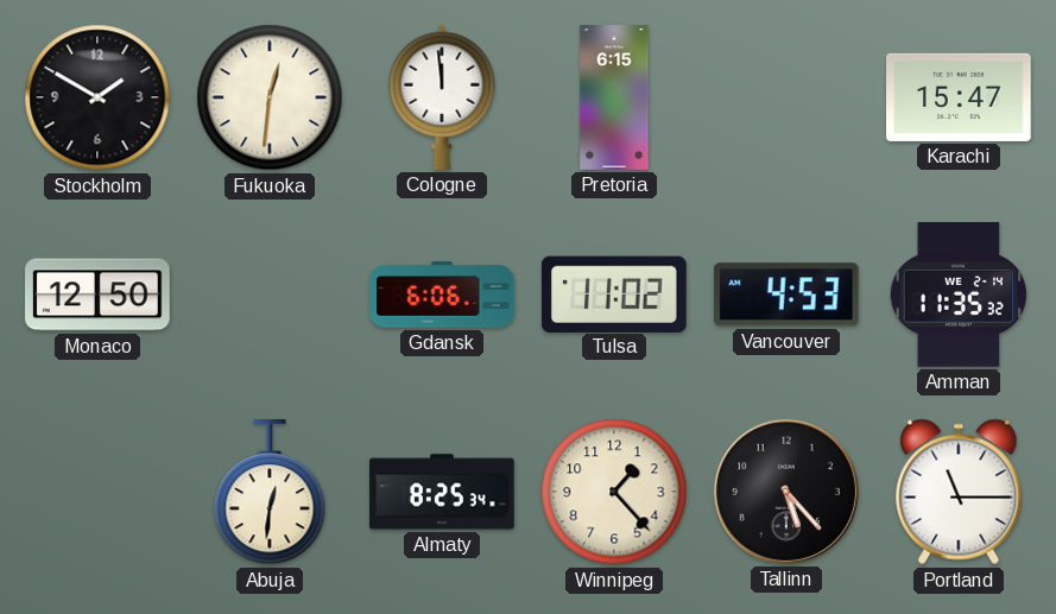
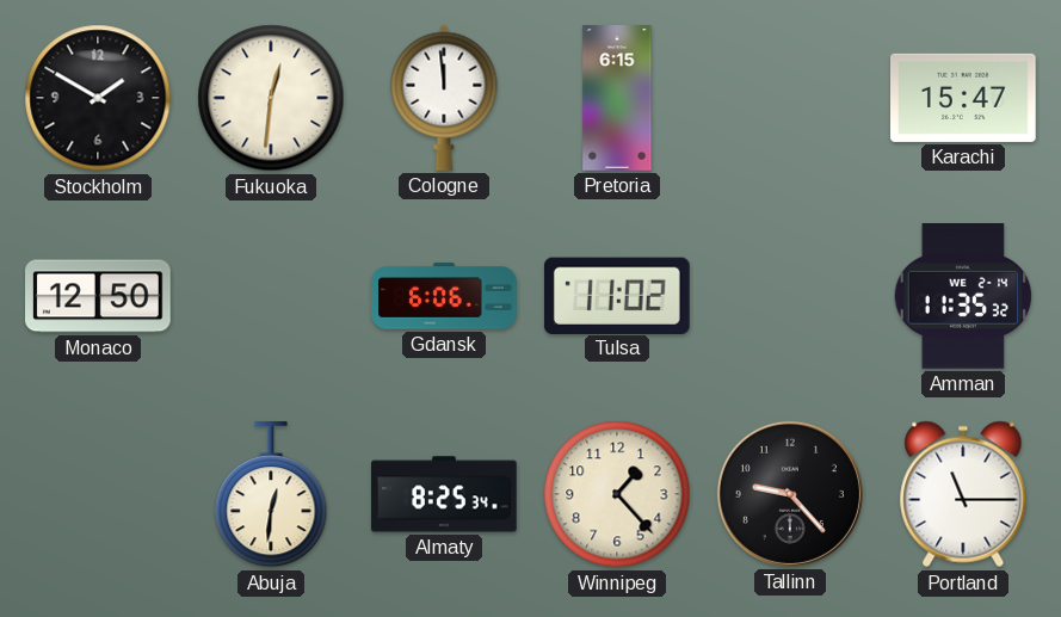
Vancouver: 4:53 -> none
Tallinn: 5:23 -> 9:23
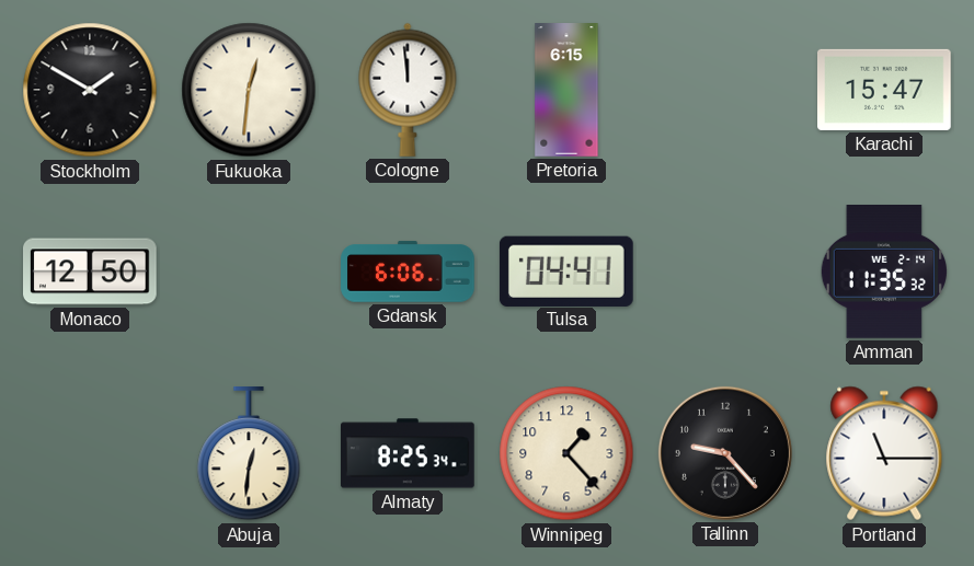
Tulsa: 11:02 -> 04:41
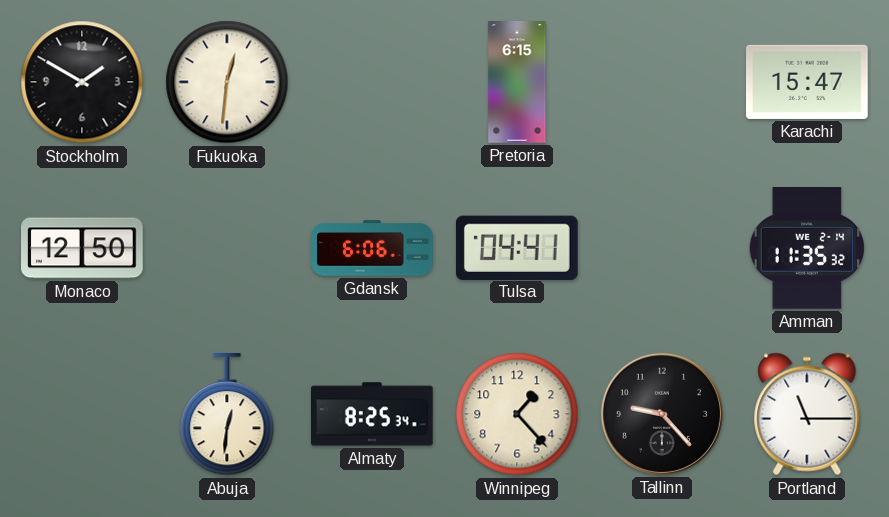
Cologne: 11:59 -> none
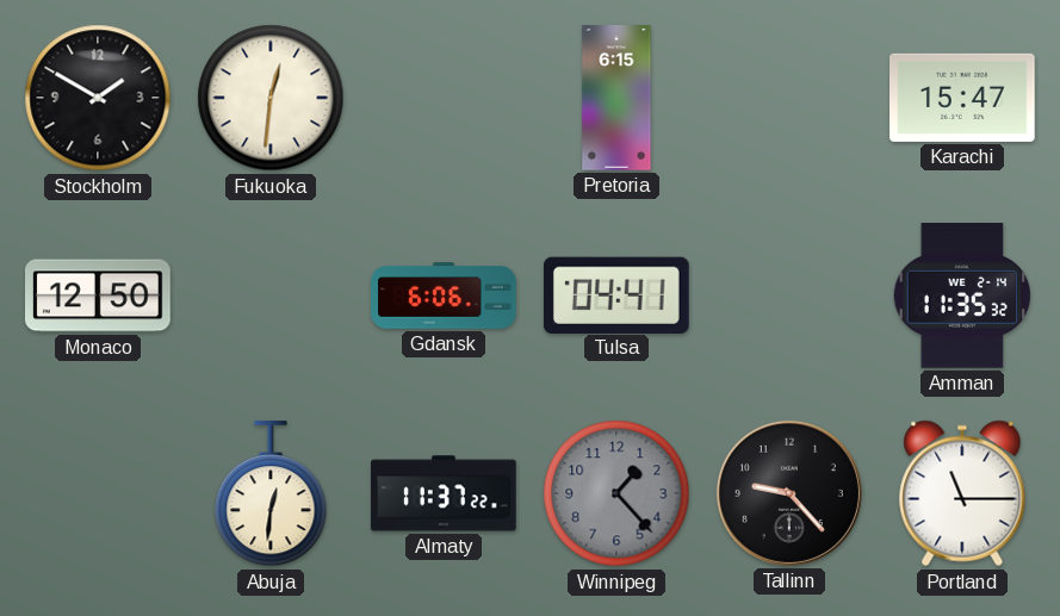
Almaty: 8:25 -> 11:37
Winnipeg dial: cream -> grey
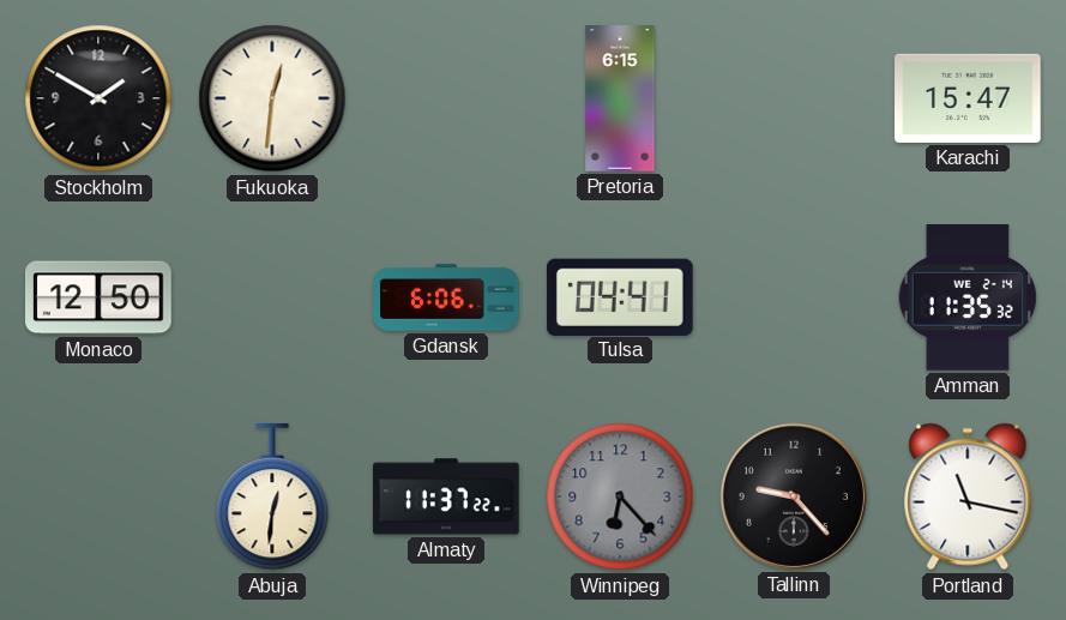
Winnipeg: 1:23 -> 6:23
Portland: 11:15 -> 11:17
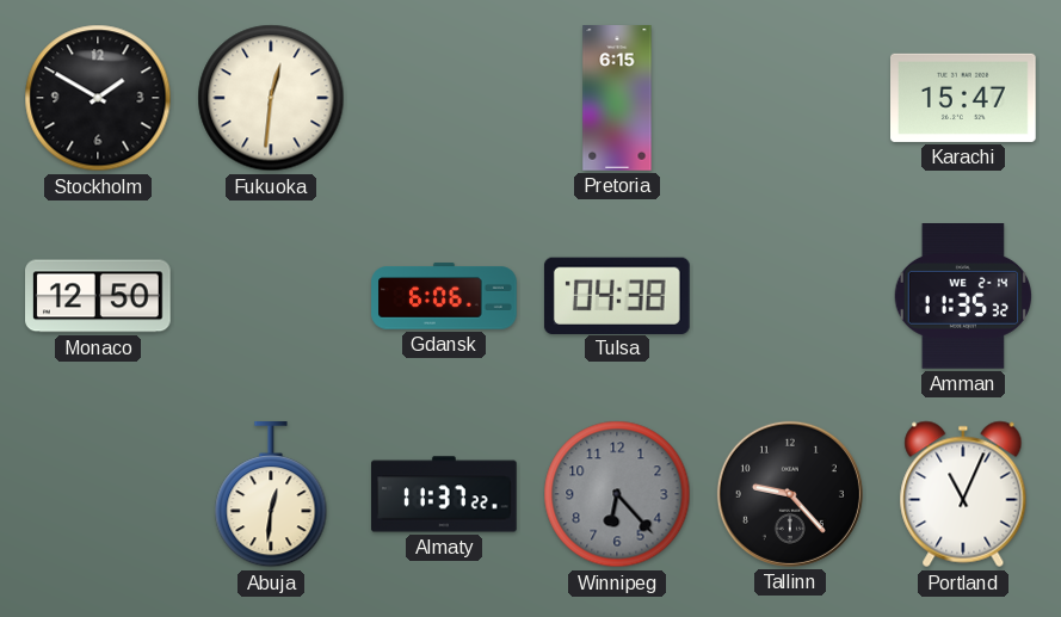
Tulsa: 04:41 -> 04:38
Portland: 11:17 -> 11:04
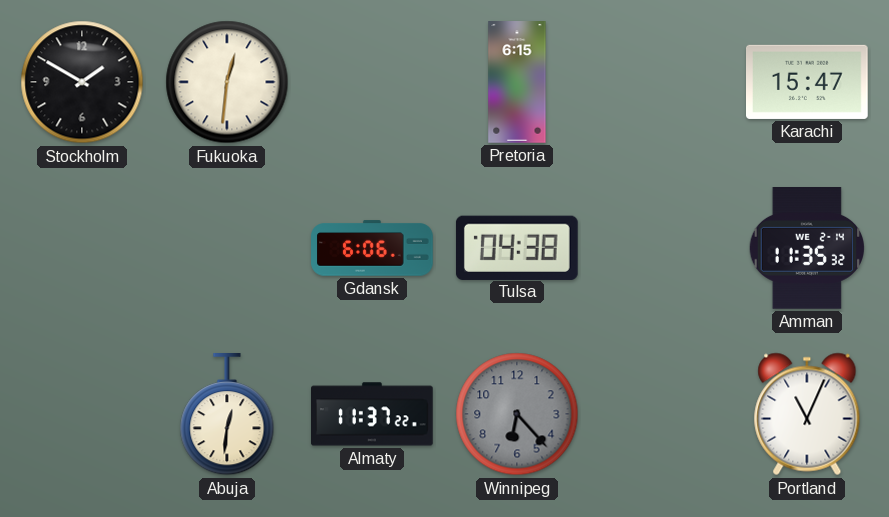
Monaco: 12:50 -> none
Tallinn: 9:23 -> none
